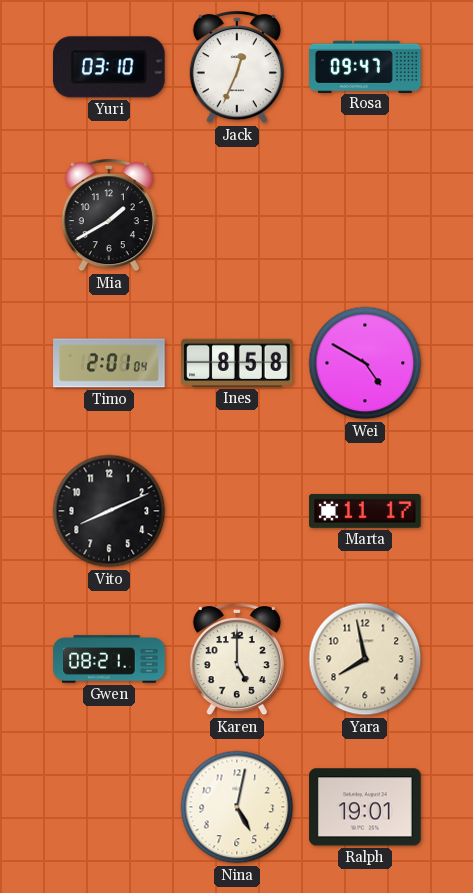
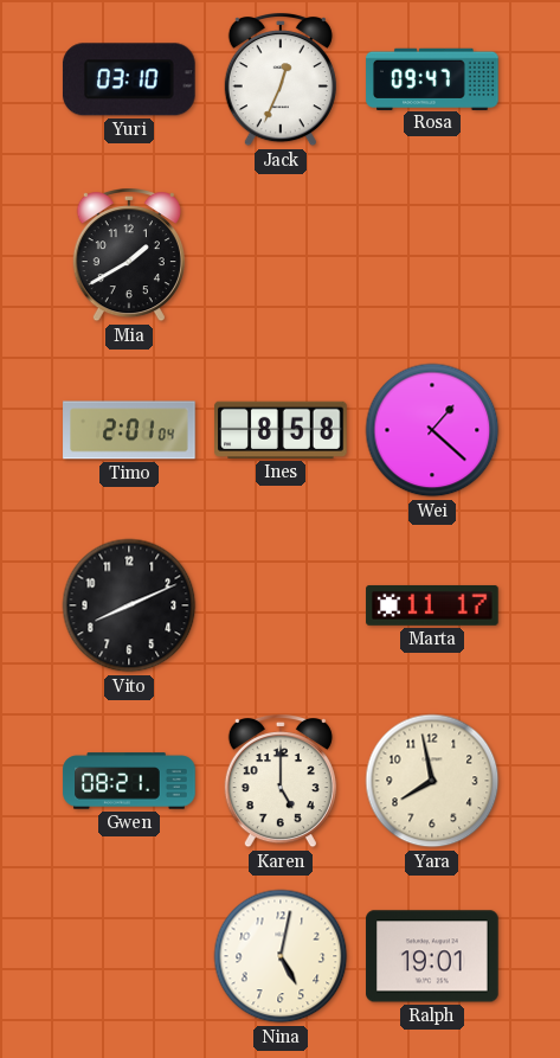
Wei: 4:50 -> 1:22
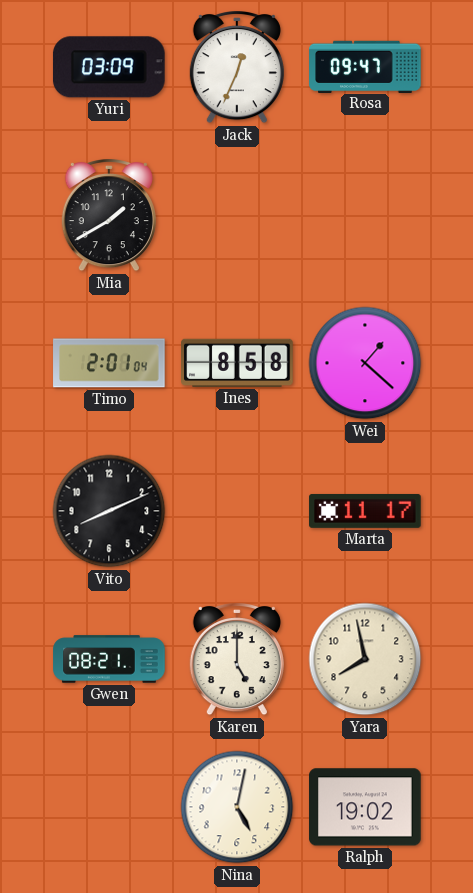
Yuri: 03:10 -> 03:09
Ralph: 19:01 -> 19:02
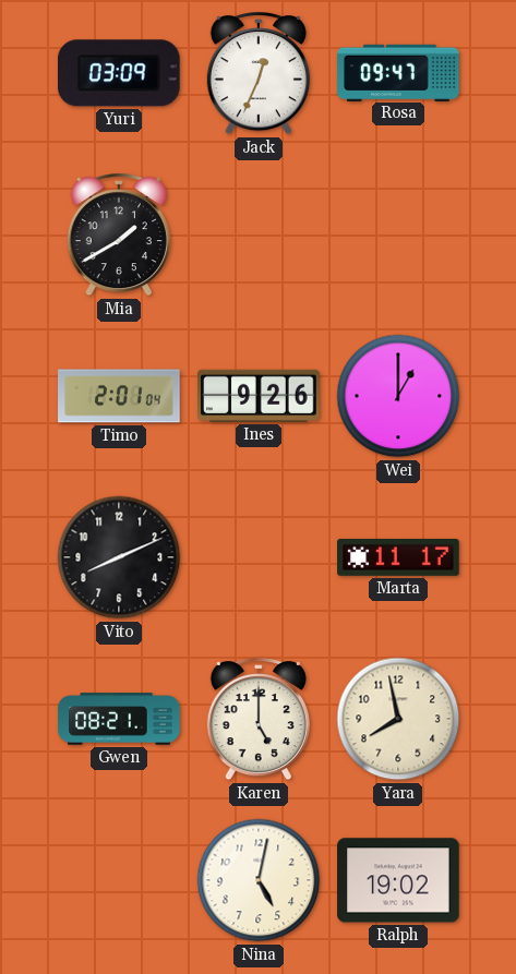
Ines: 8:58 -> 9:26
Wei: 1:22 -> 1:00
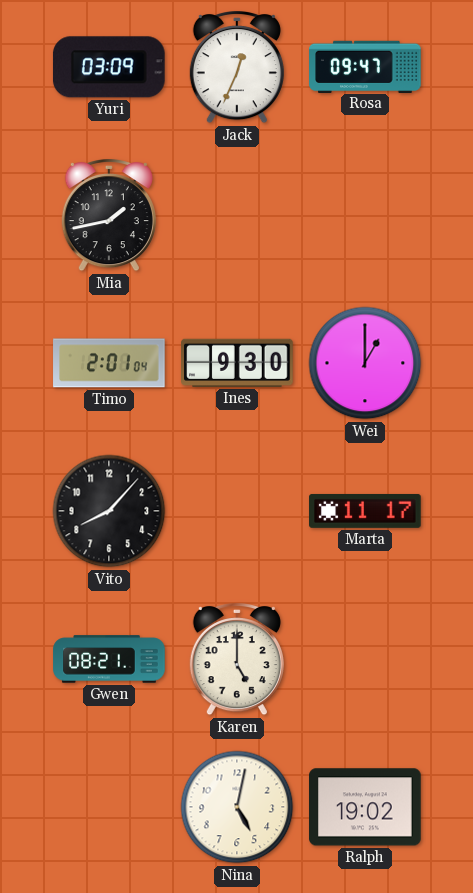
Mia: 1:40 -> 1:43
Ines: 9:26 -> 9:30
Vito: 8:11 -> 8:07
Yara: 7:58 -> none
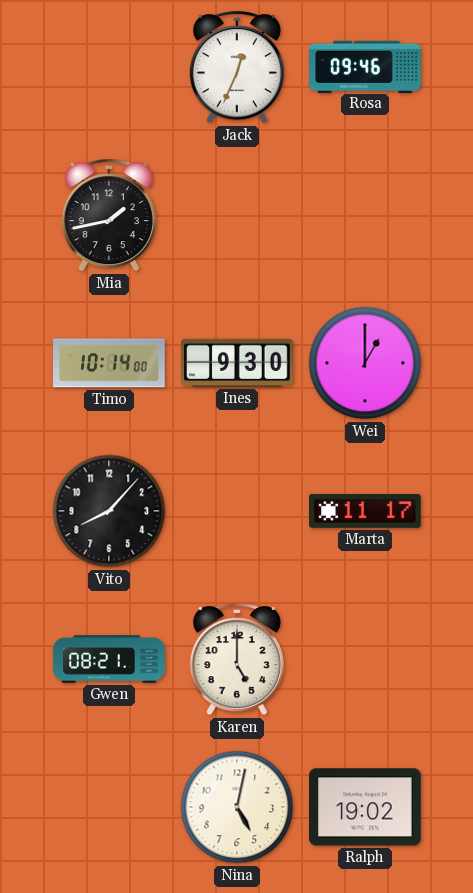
Yuri: 03:09 -> none
Rosa: 09:47 -> 09:46
Timo: 2:01 -> 10:14
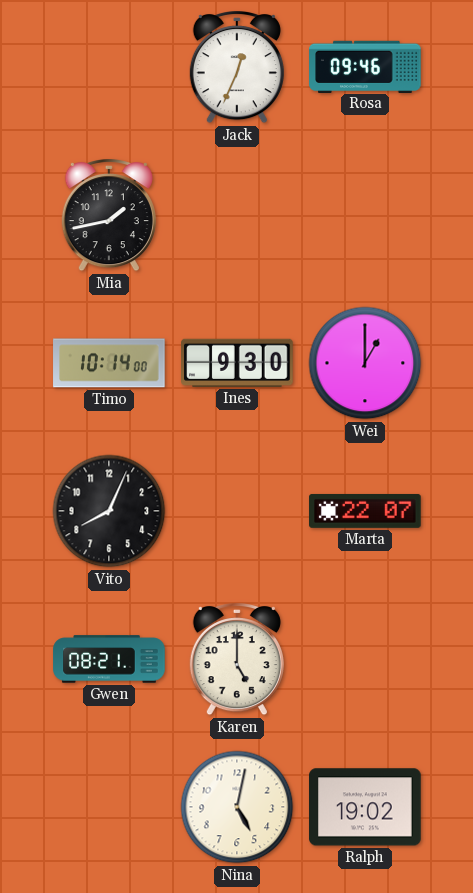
Vito: 8:07 -> 8:04
Marta: 11:17 -> 22:07
